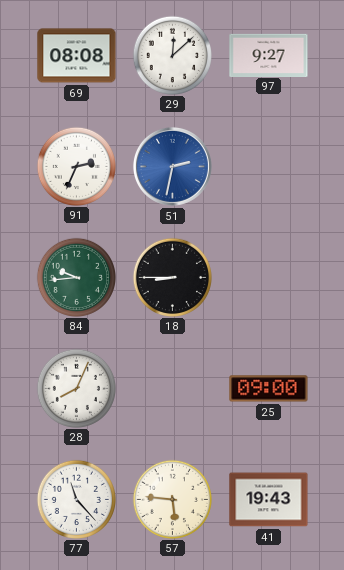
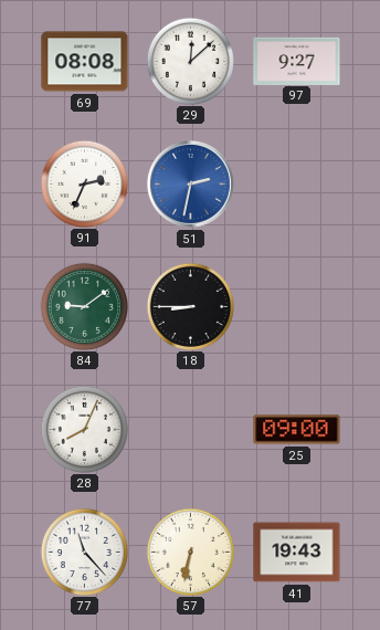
84: 9:44 -> 9:09
57: 5:46 -> 6:32
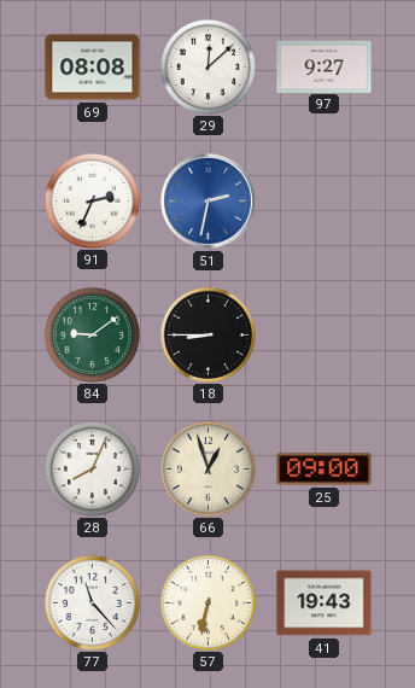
66: none -> 12:57
